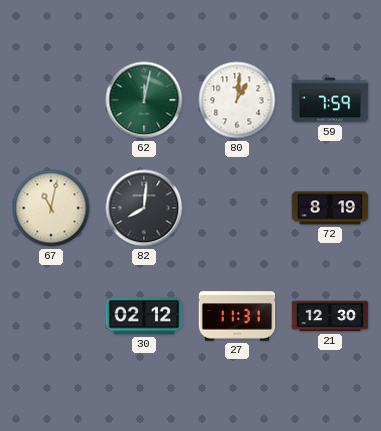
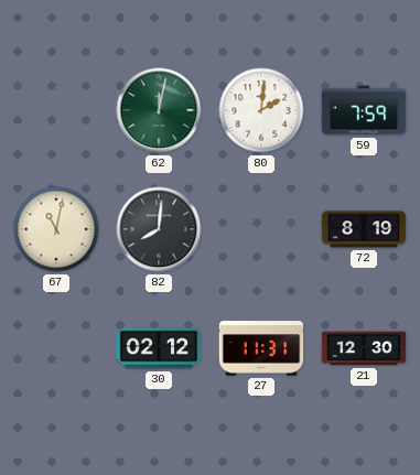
80: 1:01 -> 2:01
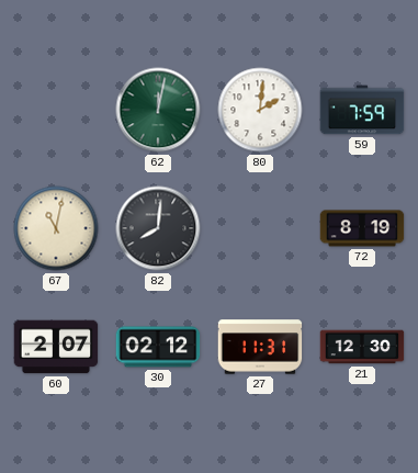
60: none -> 2:07
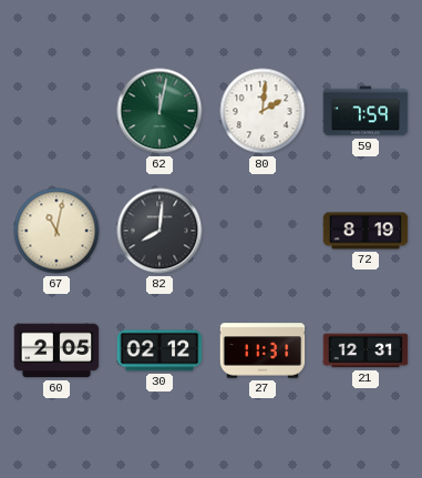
60: 2:07 -> 2:05
21: 12:30 -> 12:31
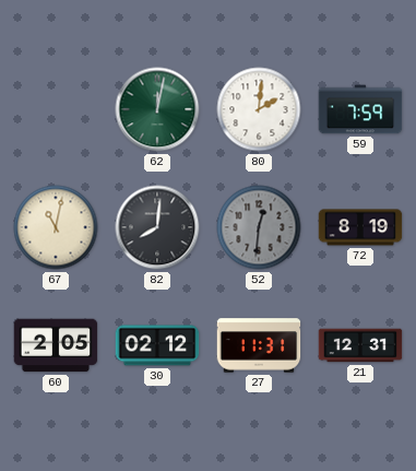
52: none -> 12:31
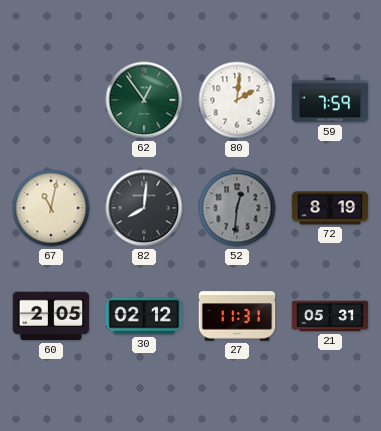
62: 12:02 -> 12:54
21: 12:31 -> 05:31
